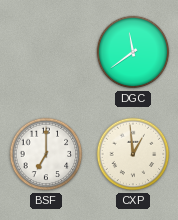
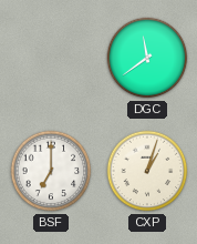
CXP: 12:59 -> 1:03
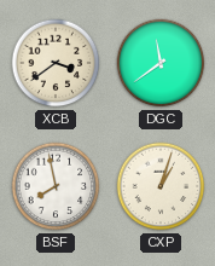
XCB: none -> 3:39
BSF: 7:00 -> 7:58
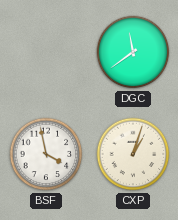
XCB: 3:39 -> none
BSF: 7:58 -> 3:58
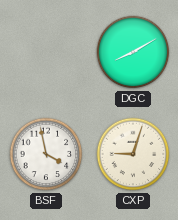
DGC: 11:39 -> 8:10
CXP: 1:03 -> 9:03
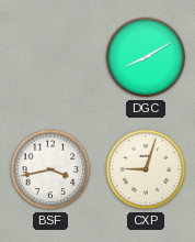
BSF: 3:58 -> 3:43
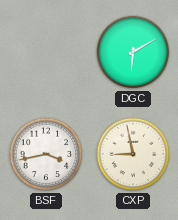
DGC: 8:10 -> 6:10
CXP: 9:03 -> 8:58
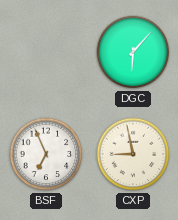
DGC: 6:10 -> 6:07
BSF: 3:43 -> 6:56
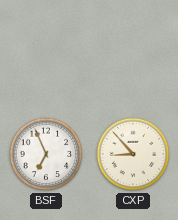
DGC: 6:07 -> none
CXP: 8:58 -> 8:53
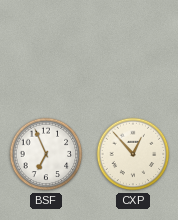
CXP: 8:53 -> 12:53
